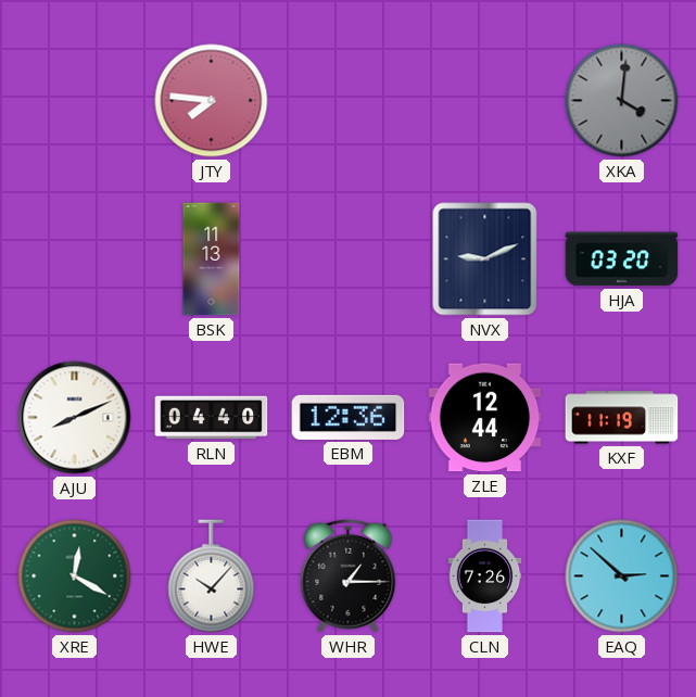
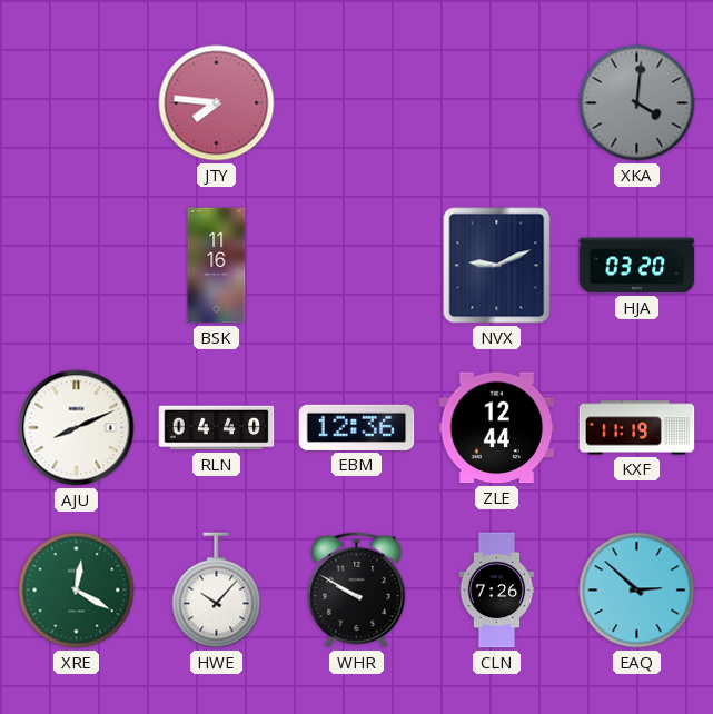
BSK: 11:13 -> 11:16
WHR: 1:15 -> 9:50
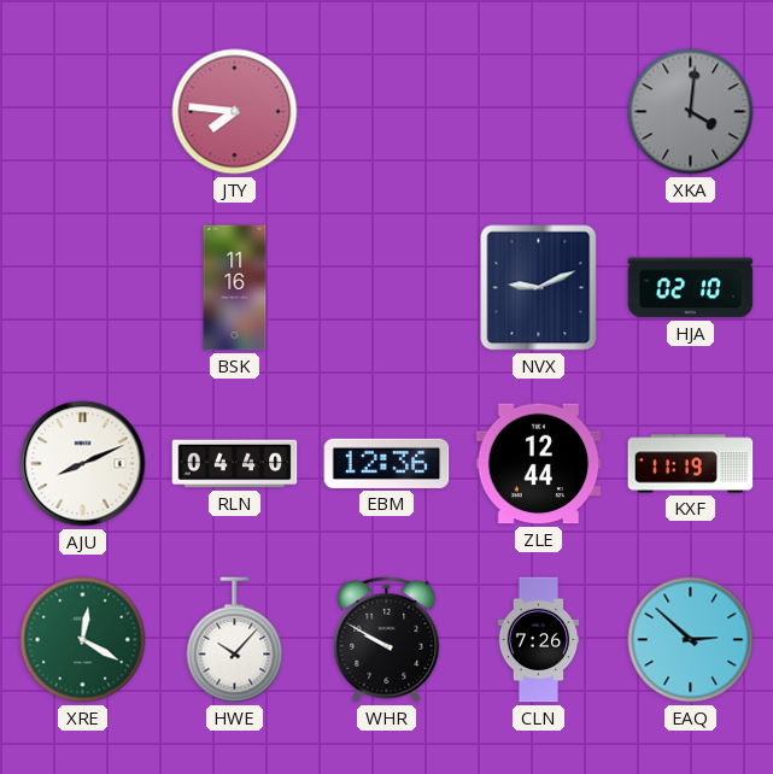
HJA: 03:20 -> 02:10
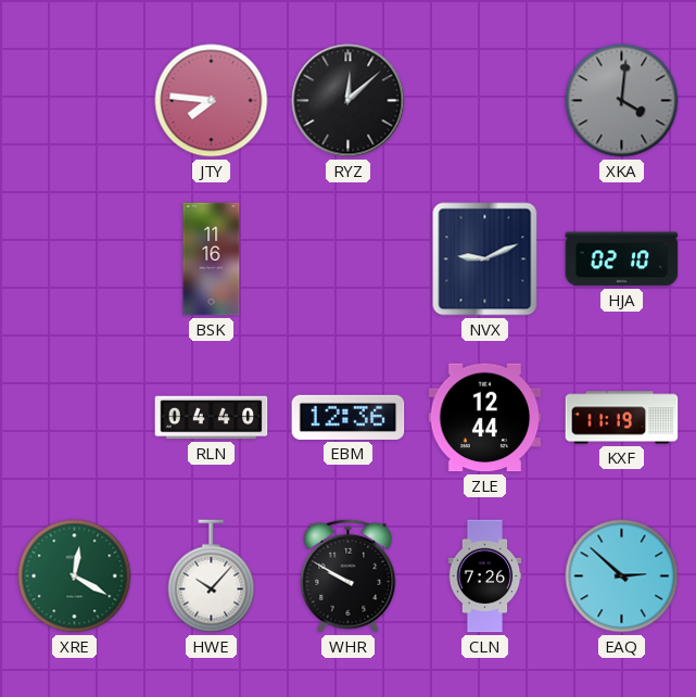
RYZ: none -> 12:08
AJU: 8:11 -> none
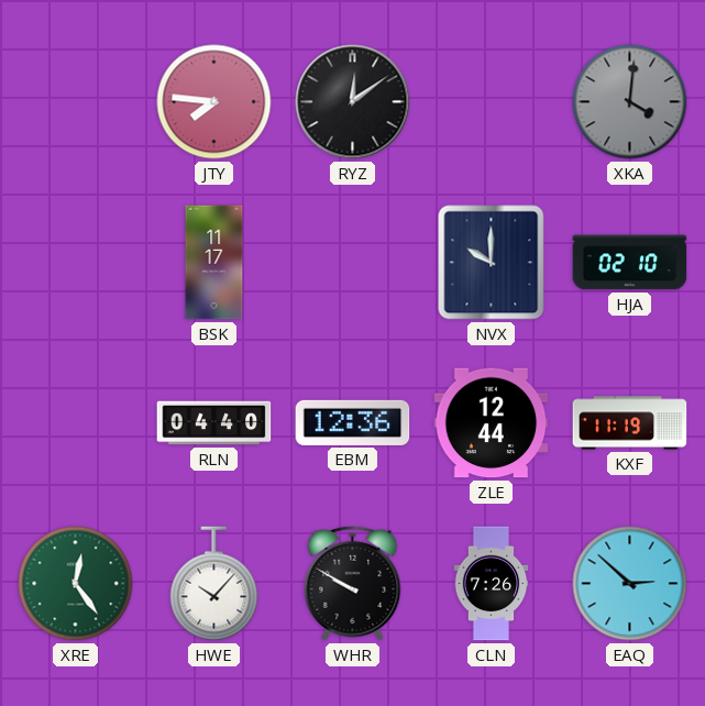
RYZ: 12:08 -> 12:09
BSK: 11:16 -> 11:17
NVX: 9:11 -> 10:00
XRE: 12:20 -> 12:24
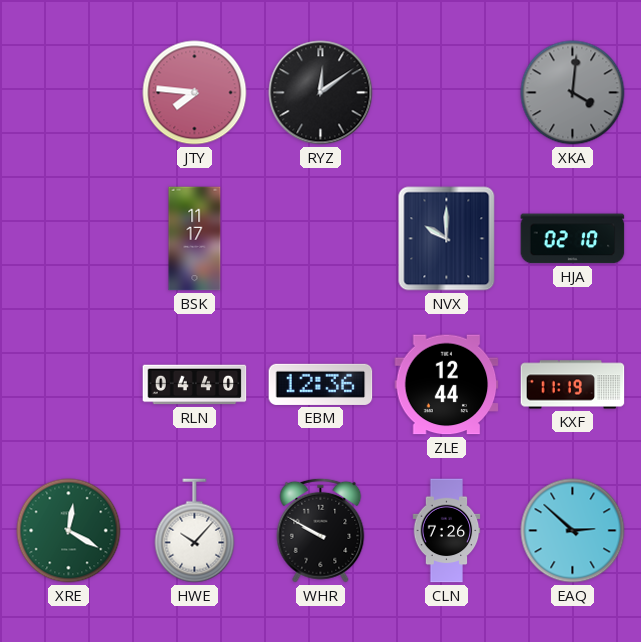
XRE: 12:24 -> 12:20
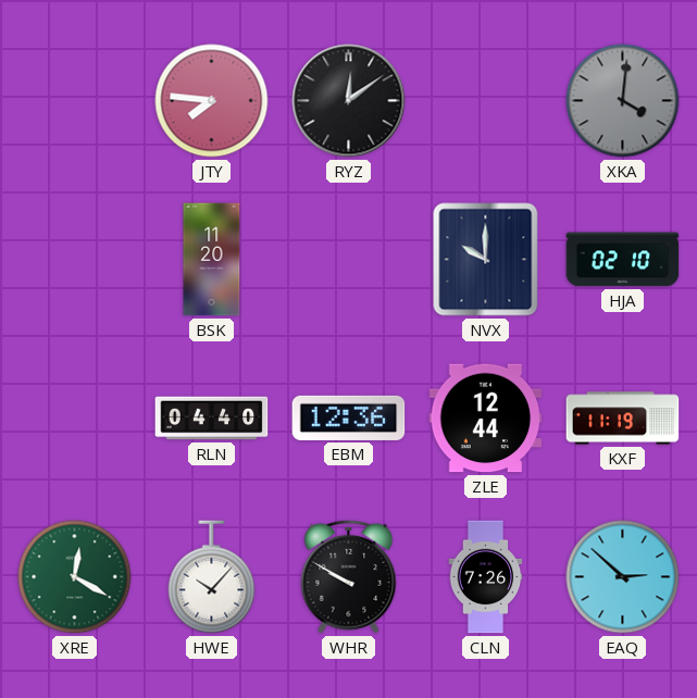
BSK: 11:17 -> 11:20
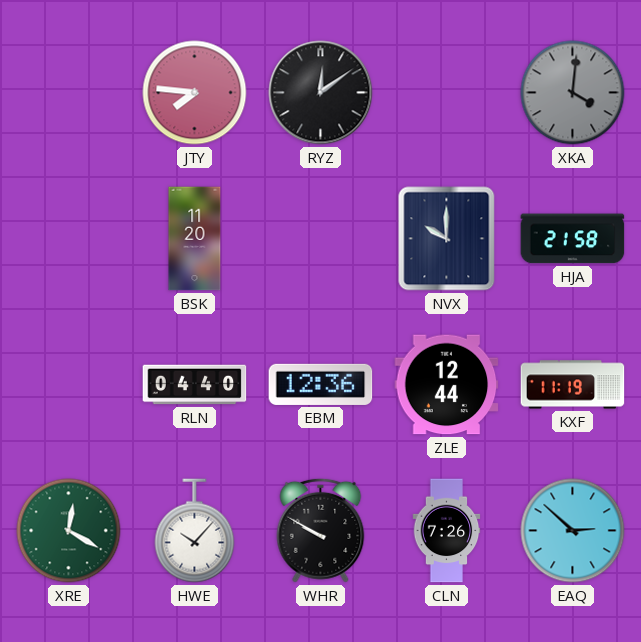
HJA: 02:10 -> 21:58
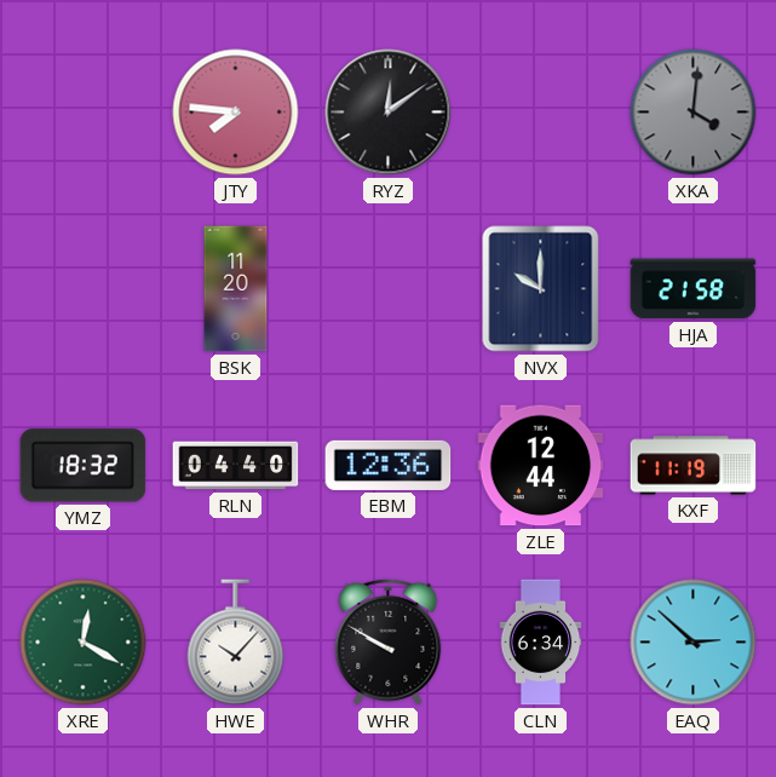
YMZ: none -> 18:32
CLN: 7:26 -> 6:34
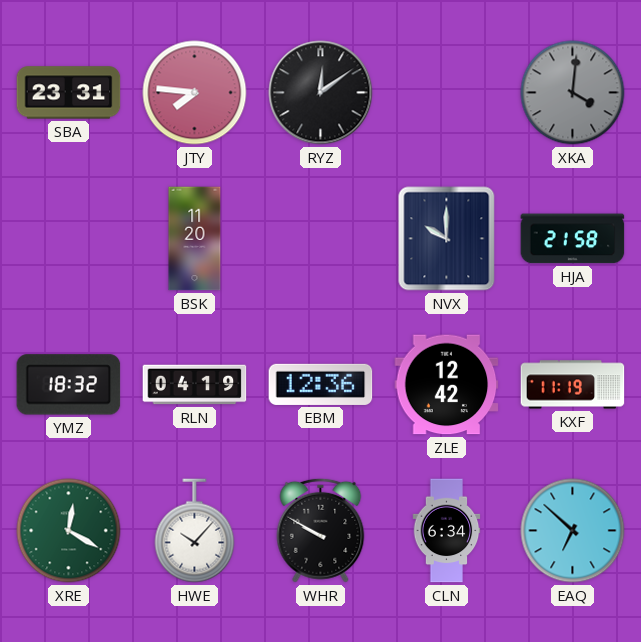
SBA: none -> 23:31
RLN: 04:40 -> 04:19
ZLE: 12:44 -> 12:42
EAQ: 2:52 -> 6:52
